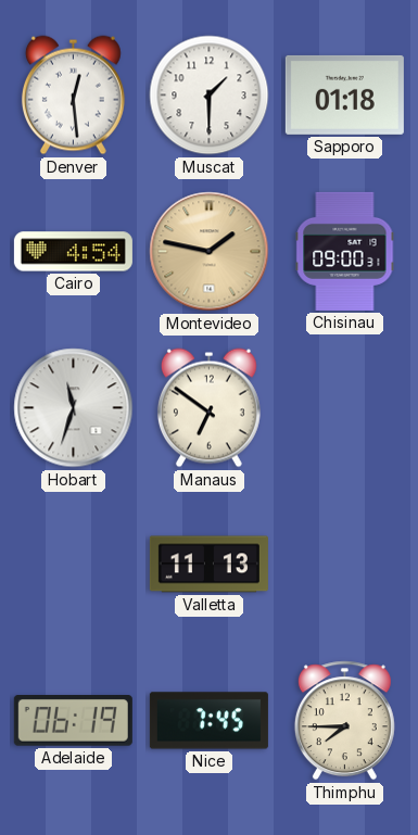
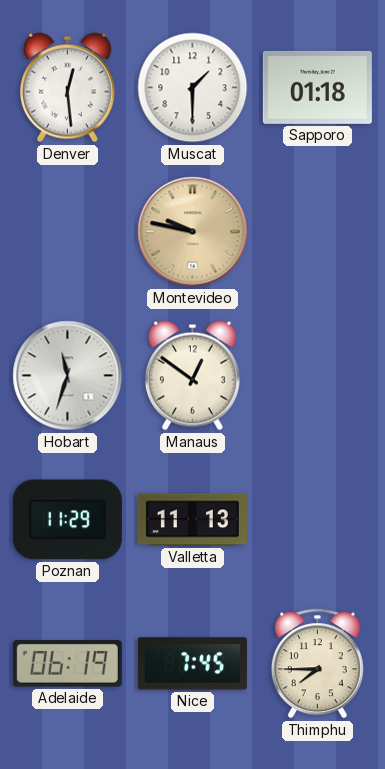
Cairo: 4:54 -> none
Montevideo: 1:47 -> 9:47
Chisinau: 09:00 -> none
Manaus: 6:51 -> 12:51
Poznan: none -> 11:29
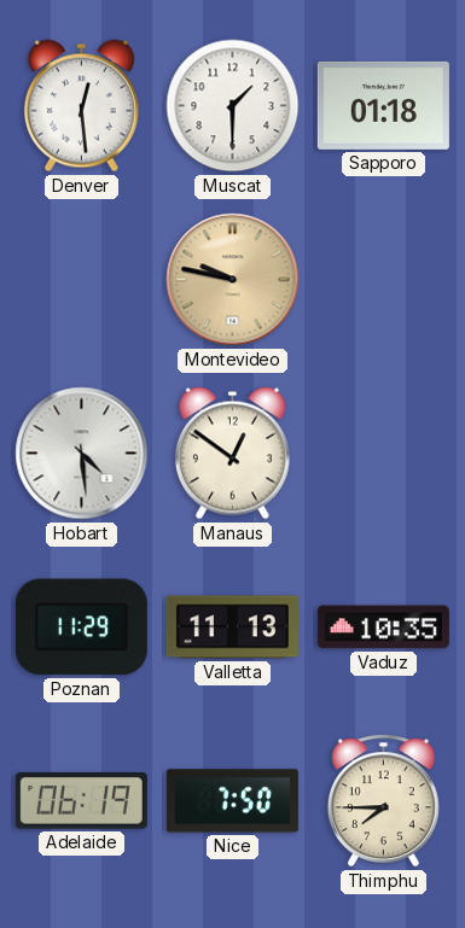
Hobart: 11:33 -> 4:29
Vaduz: none -> 10:35
Nice: 7:45 -> 7:50
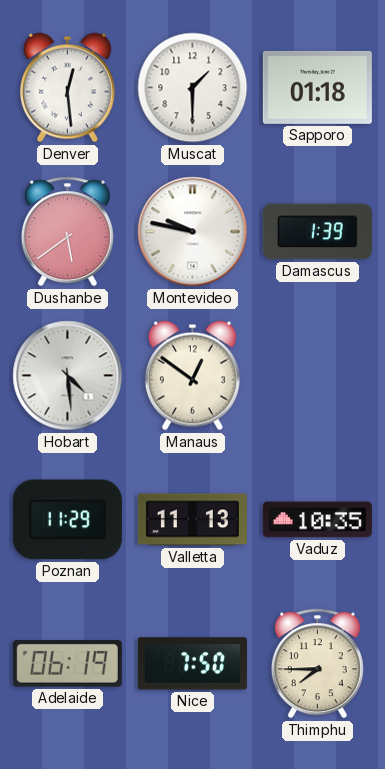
Dushanbe: none -> 5:39
Montevideo dial: champagne -> white
Damascus: none -> 1:39
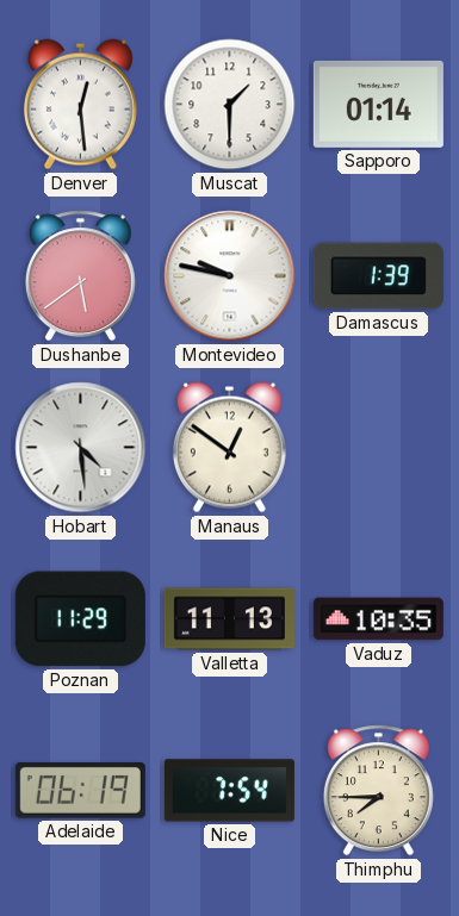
Sapporo: 01:18 -> 01:14
Nice: 7:50 -> 7:54
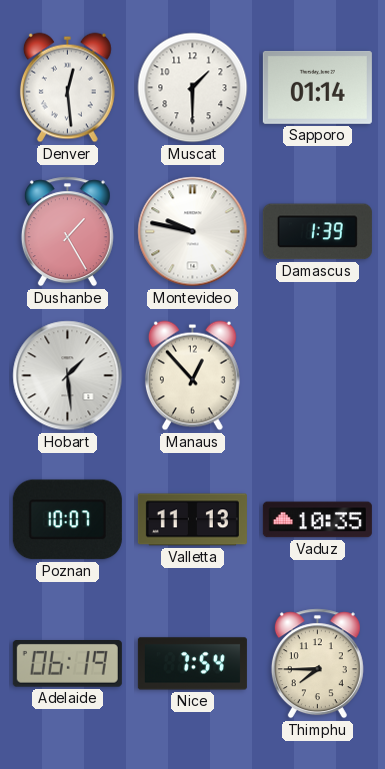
Dushanbe: 5:39 -> 1:25
Hobart: 4:29 -> 1:29
Manaus: 12:51 -> 12:53
Poznan: 11:29 -> 10:07
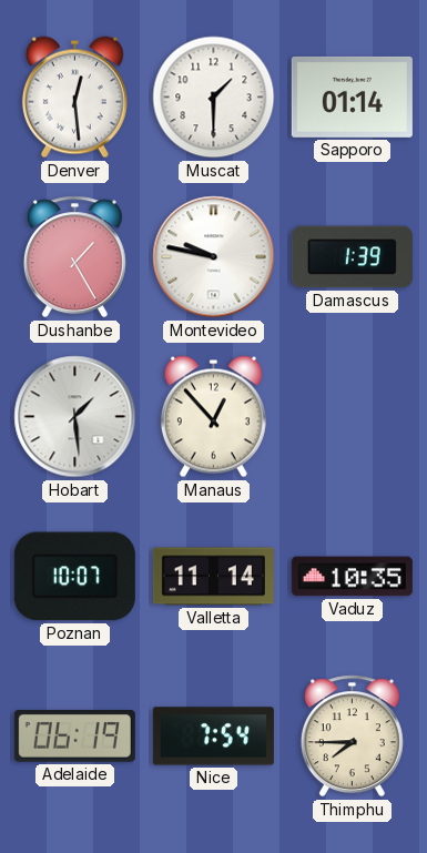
Valletta: 11:13 -> 11:14
